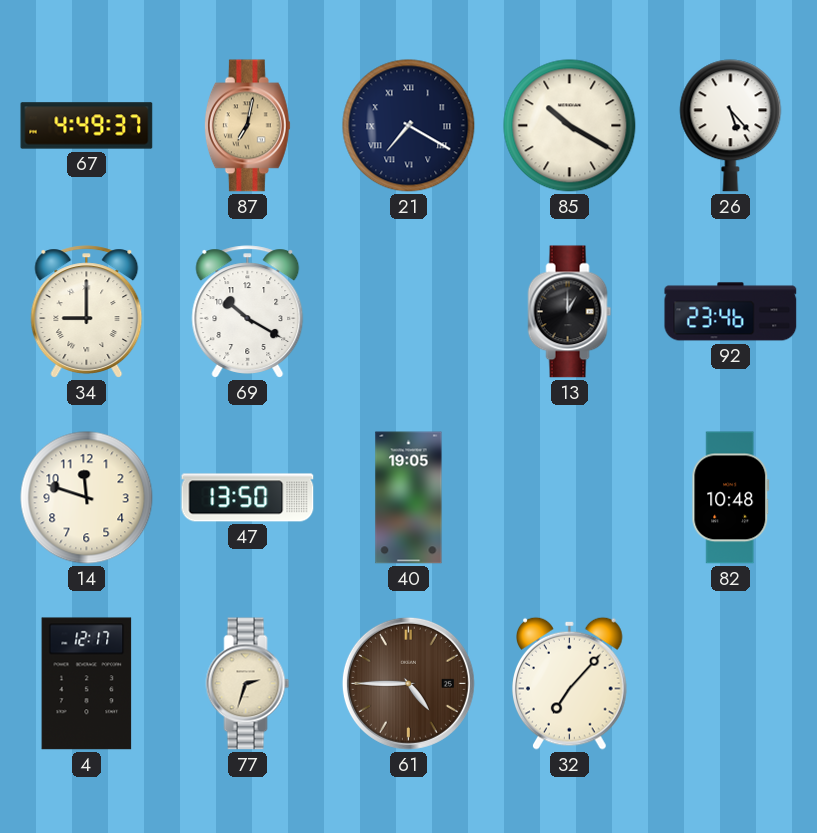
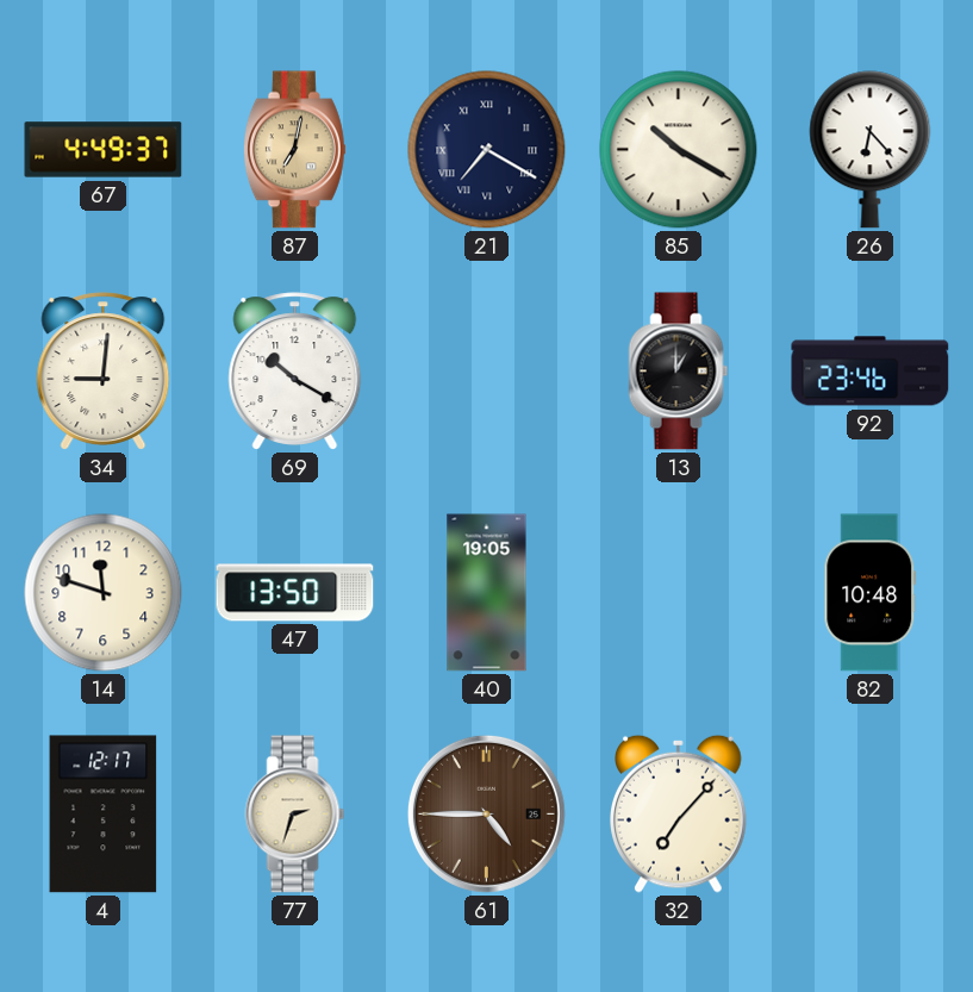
26: 5:23 -> 6:23
34: 9:00 -> 9:01
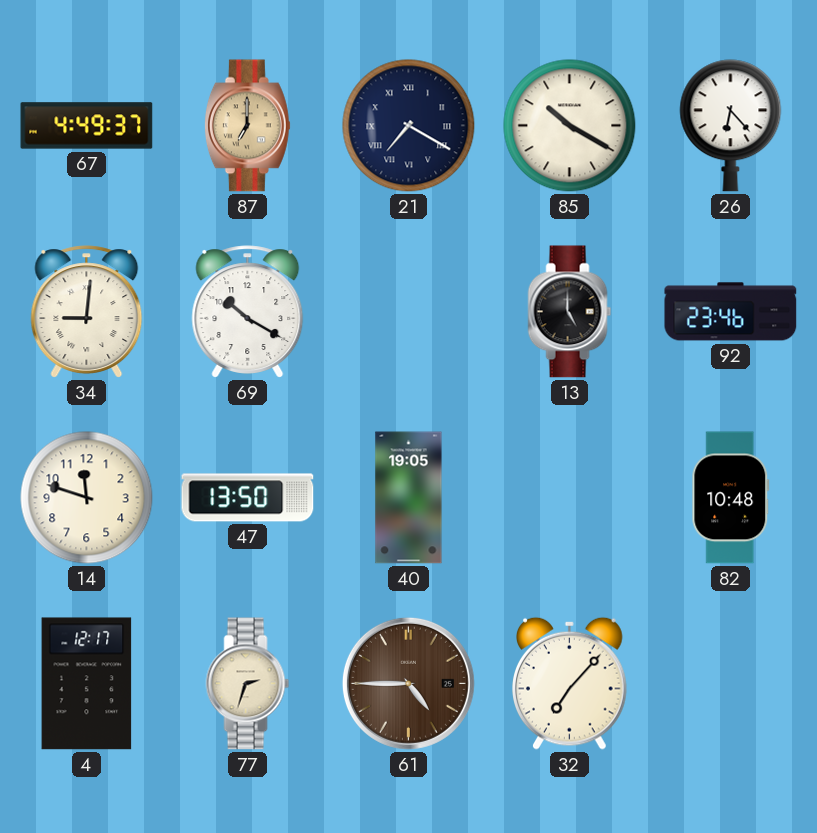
87: 7:02 -> 7:00
13: 1:00 -> 5:00
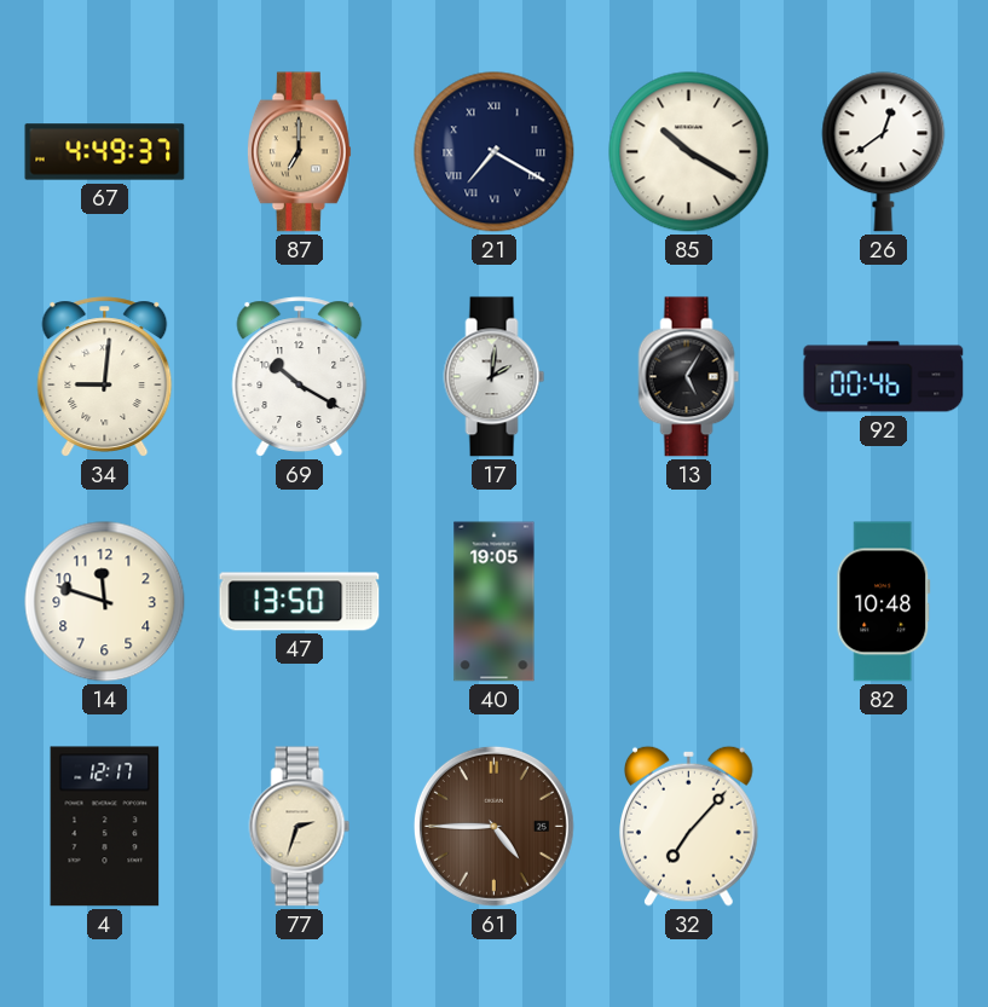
26: 6:23 -> 12:39
17: none -> 2:01
13: 5:00 -> 5:05
92: 23:46 -> 00:46
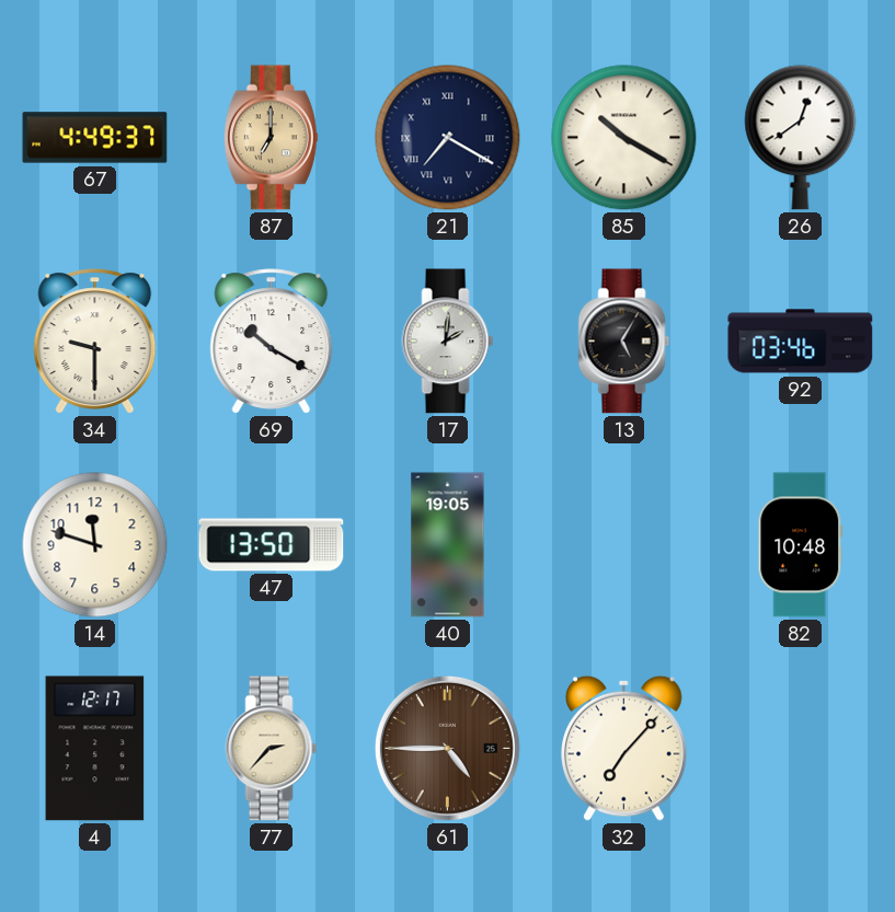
34: 9:01 -> 9:30
92: 00:46 -> 03:46
77: 2:33 -> 2:37
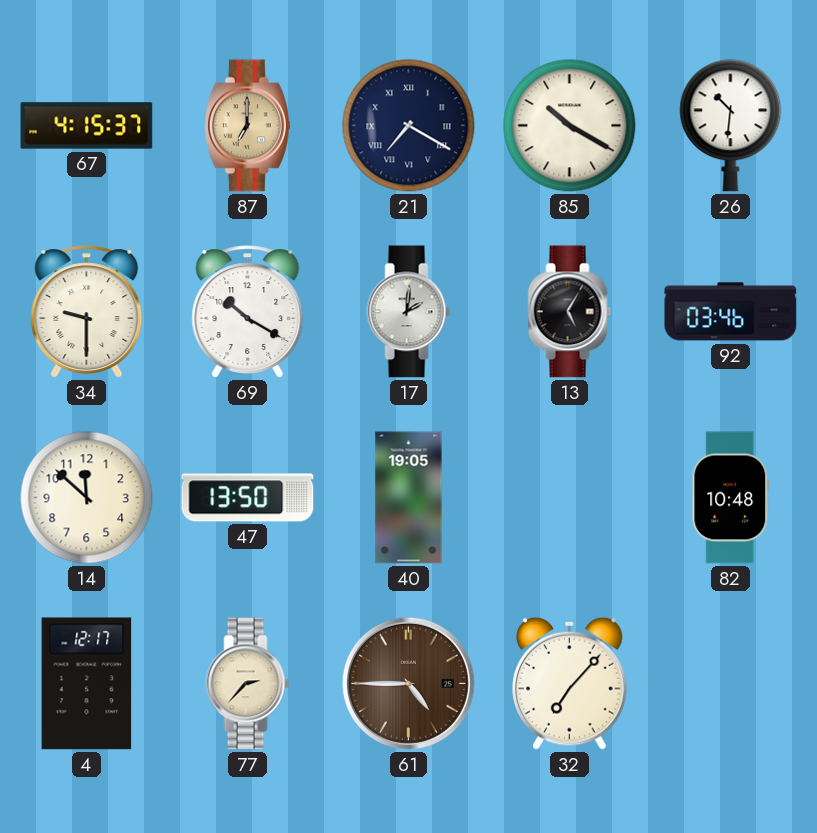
67: 4:49 -> 4:15
26: 12:39 -> 10:31
14: 11:48 -> 11:52
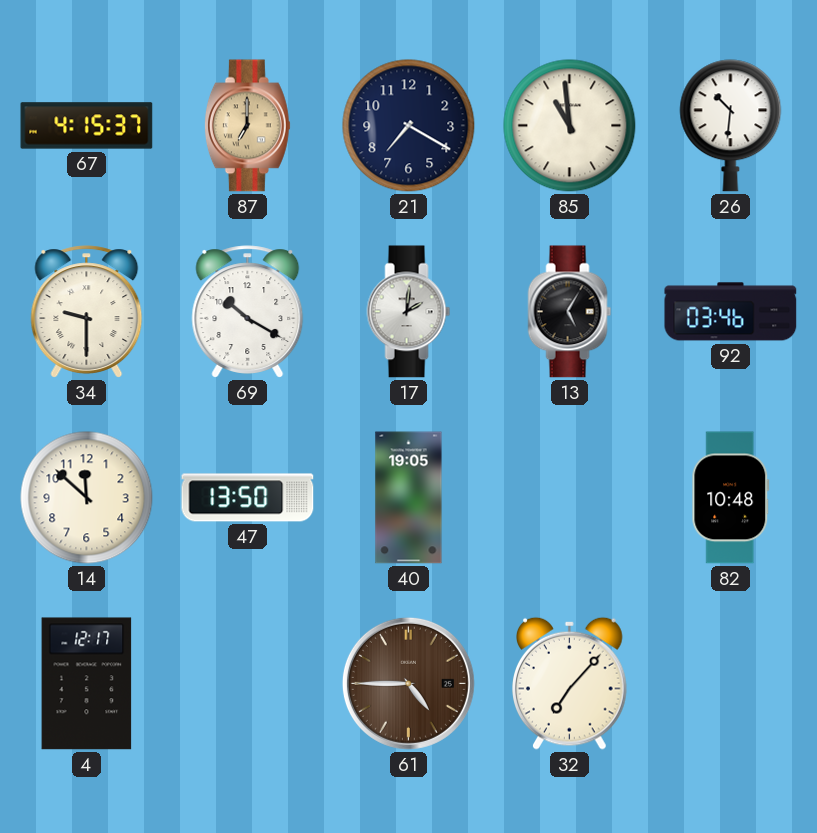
21 numerals: Roman -> Arabic
85: 10:20 -> 10:59
77: 2:37 -> none
